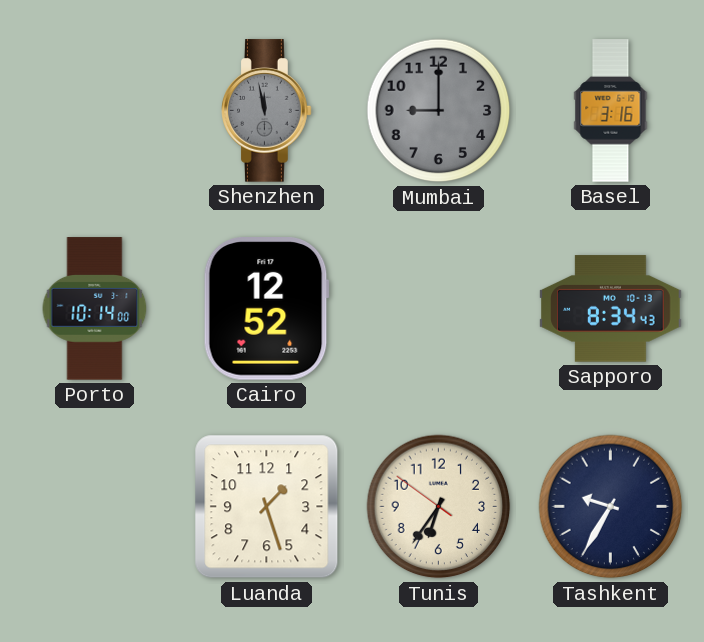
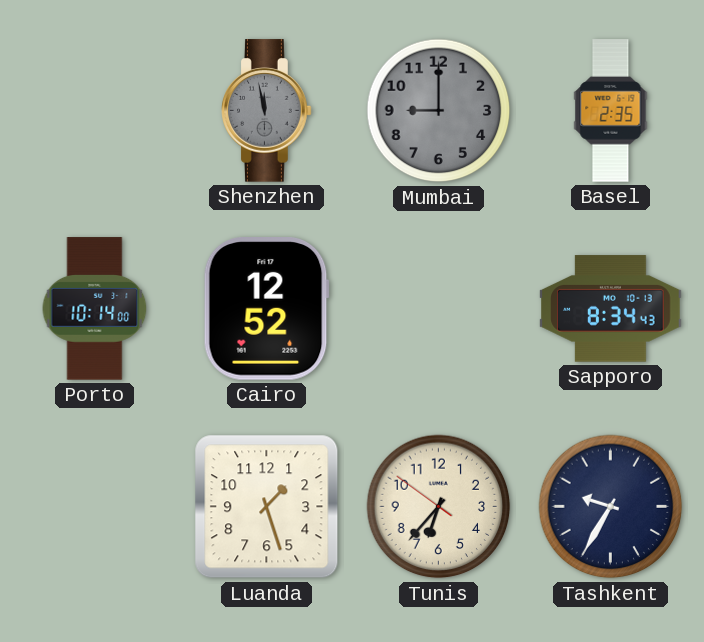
Basel: 3:16 -> 2:35
Tunis: 6:35 -> 6:36
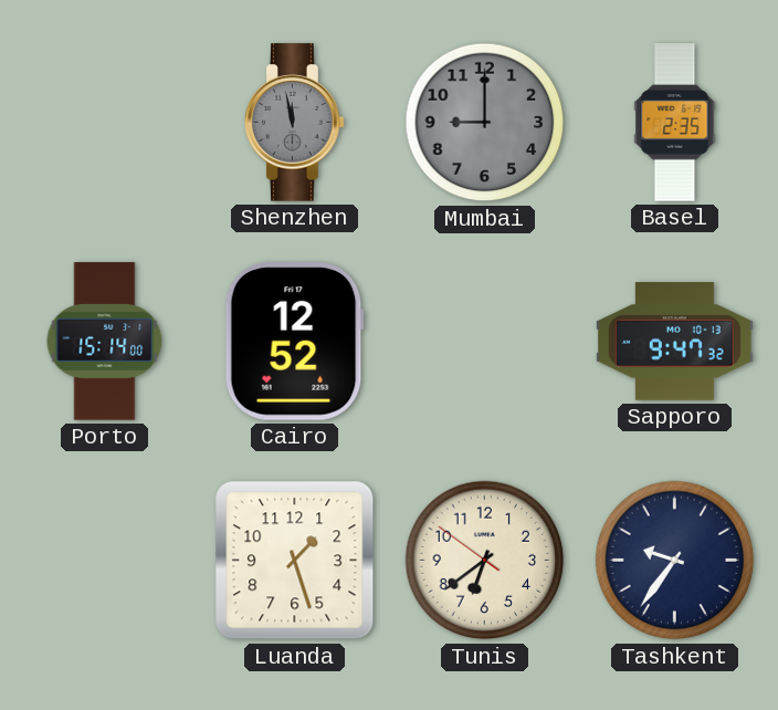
Porto: 10:14 -> 15:14
Sapporo: 8:34 -> 9:47
Tunis: 6:36 -> 6:38
Tashkent: 9:35 -> 9:36
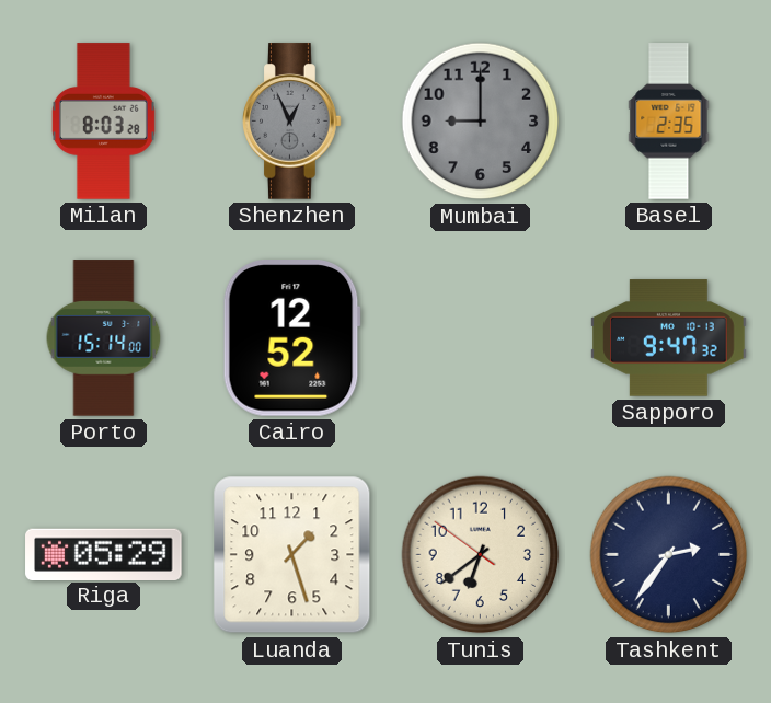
Milan: none -> 8:03
Shenzhen: 11:58 -> 12:56
Riga: none -> 05:29
Tashkent: 9:36 -> 2:36
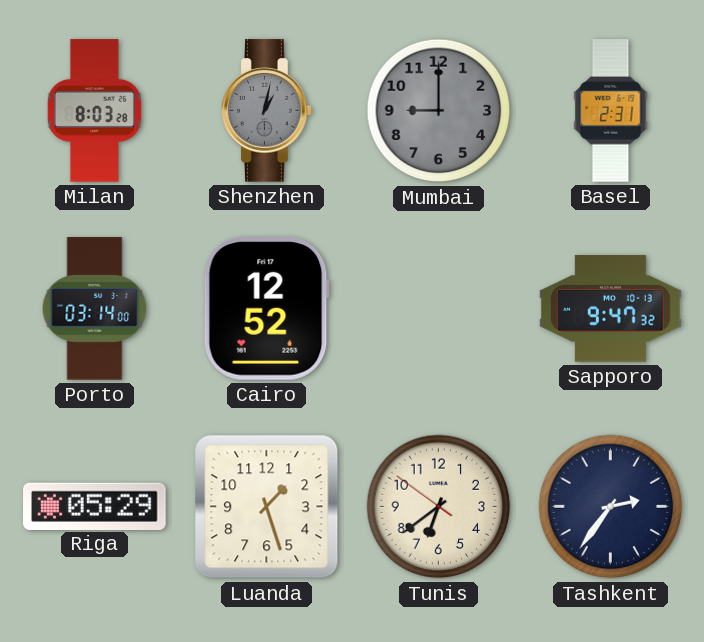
Shenzhen: 12:56 -> 1:02
Basel: 2:35 -> 2:31
Porto: 15:14 -> 03:14
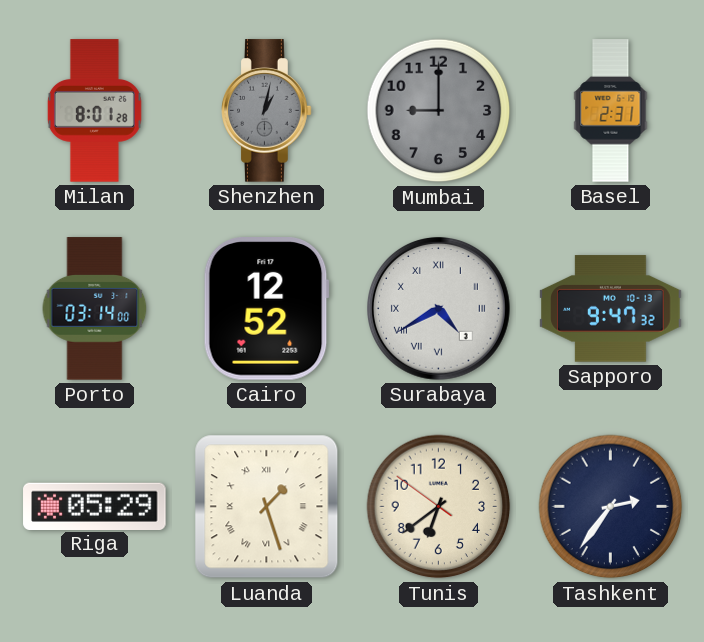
Milan: 8:03 -> 8:01
Surabaya: none -> 4:40
Luanda numerals: Arabic -> Roman
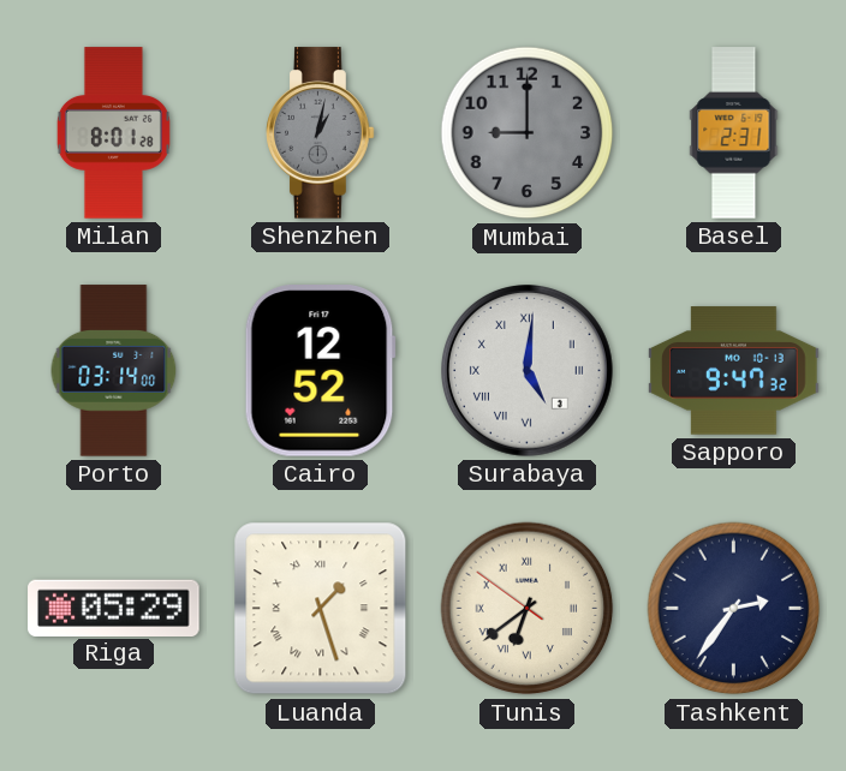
Surabaya: 4:40 -> 5:01
Tunis numerals: Arabic -> Roman
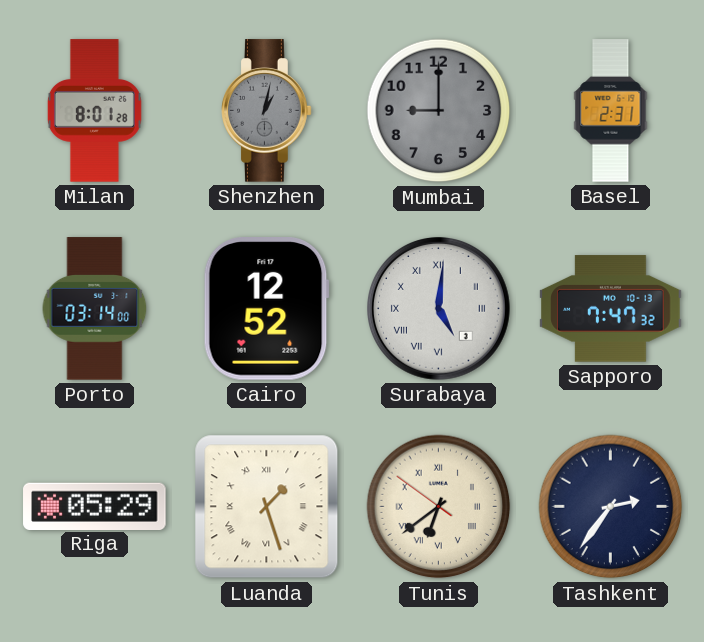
Sapporo: 9:47 -> 7:47
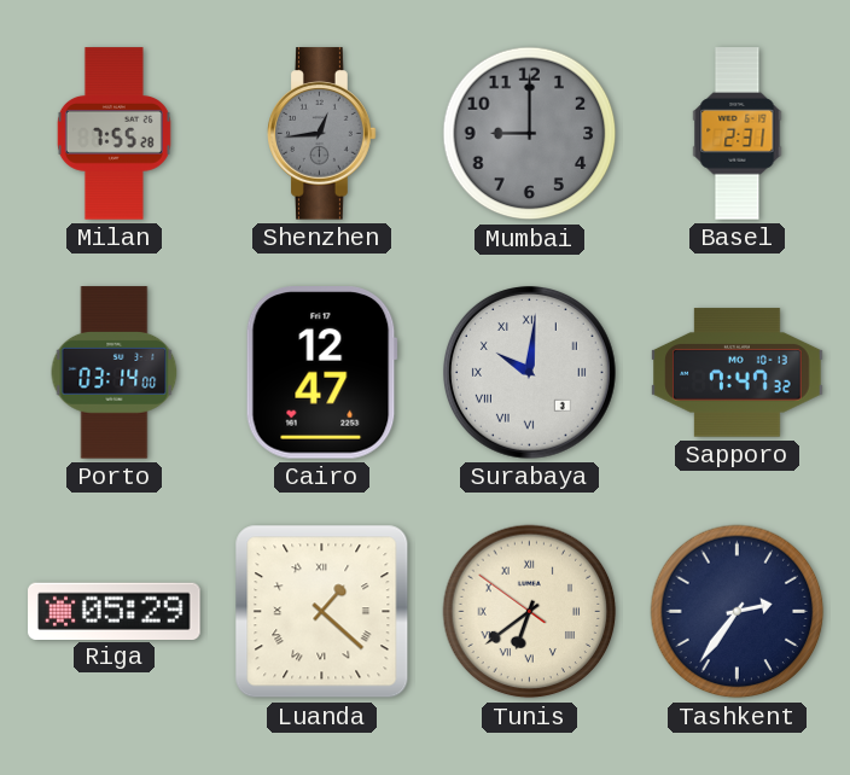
Milan: 8:01 -> 7:55
Shenzhen: 1:02 -> 12:44
Cairo: 12:52 -> 12:47
Surabaya: 5:01 -> 10:01
Luanda: 1:27 -> 1:22
